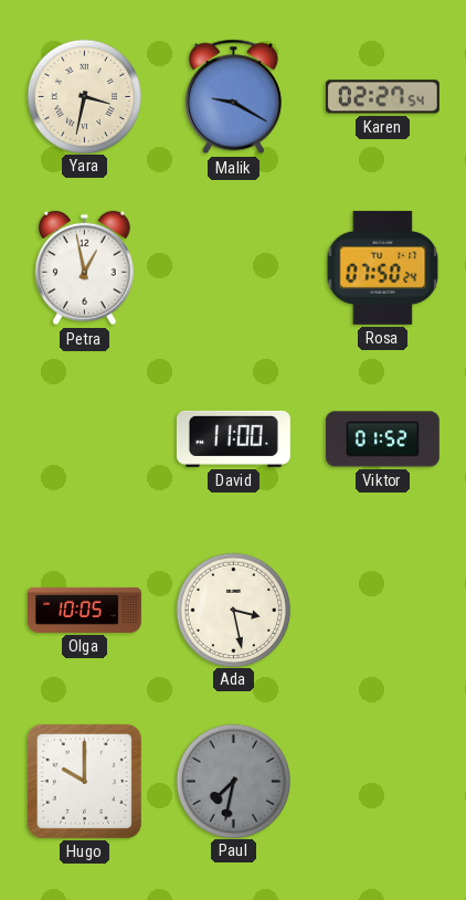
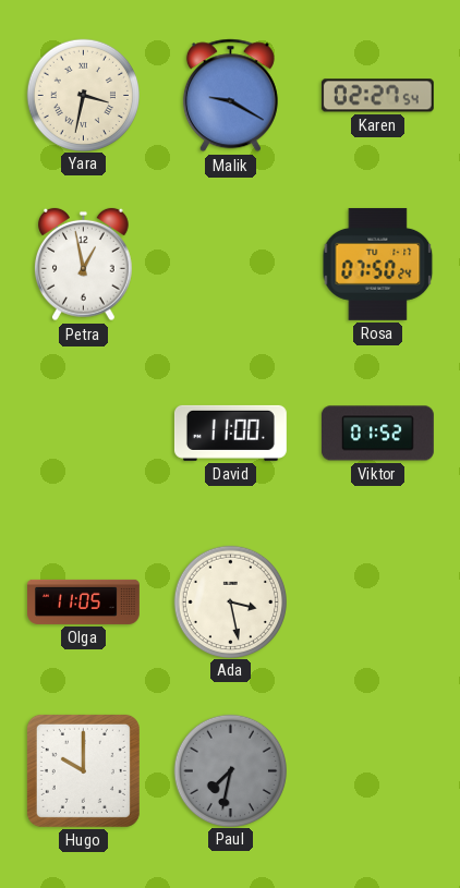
Olga: 10:05 -> 11:05
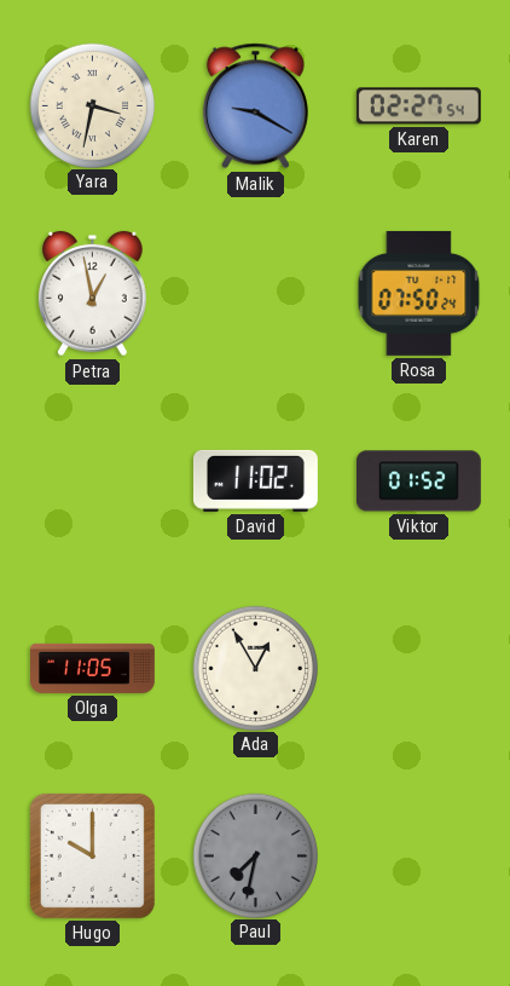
David: 11:00 -> 11:02
Ada: 3:28 -> 12:55
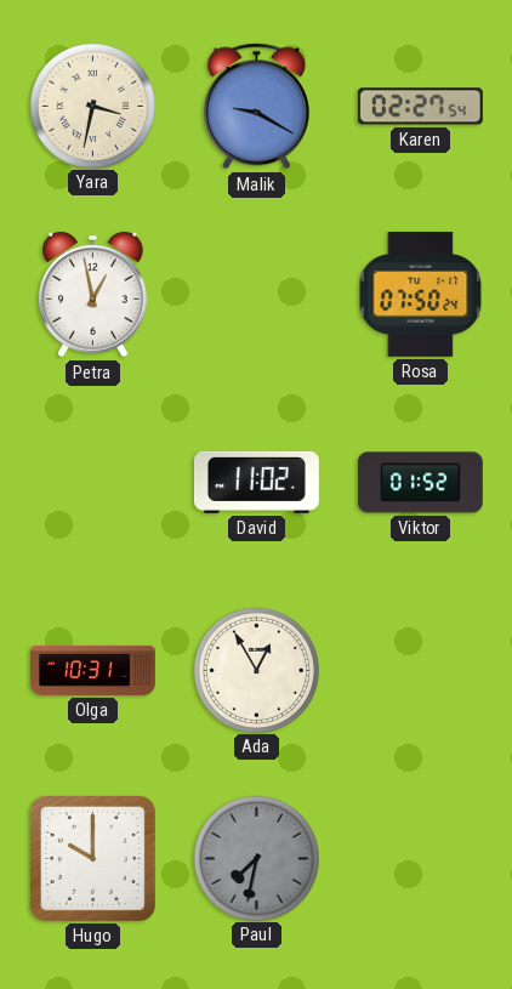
Olga: 11:05 -> 10:31
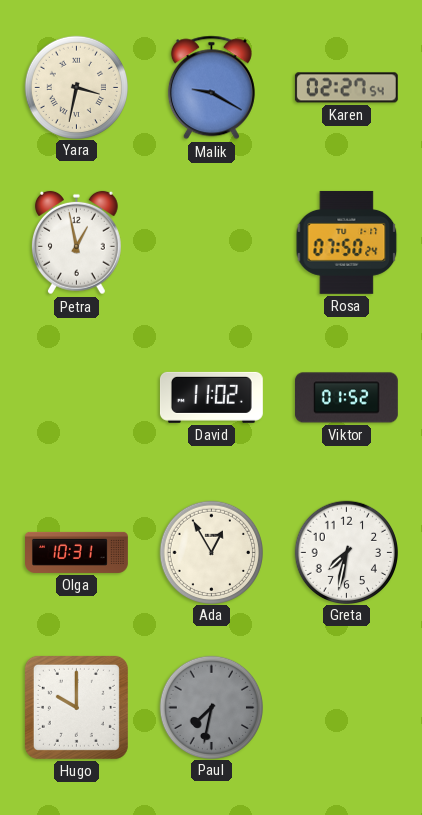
Greta: none -> 7:32
